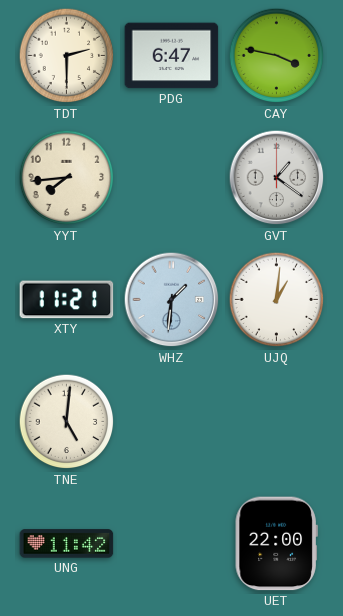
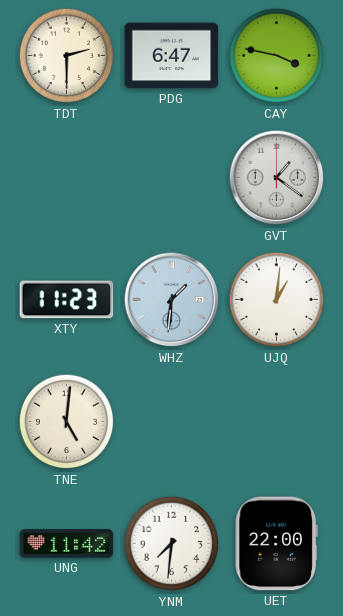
YYT: 7:44 -> none
XTY: 11:21 -> 11:23
YNM: none -> 7:31
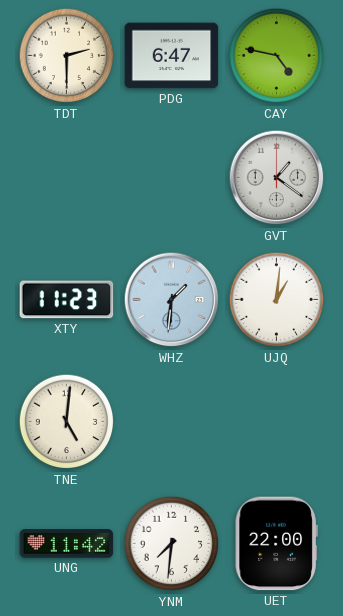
CAY: 3:47 -> 4:47
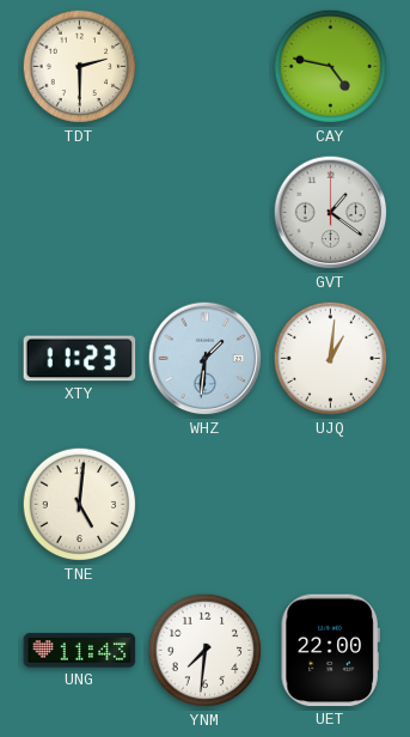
PDG: 6:47 -> none
UNG: 11:42 -> 11:43
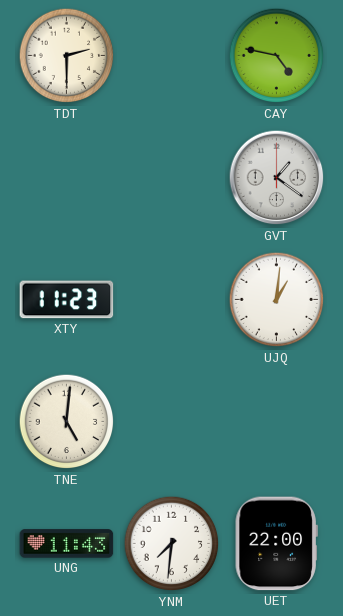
WHZ: 1:31 -> none
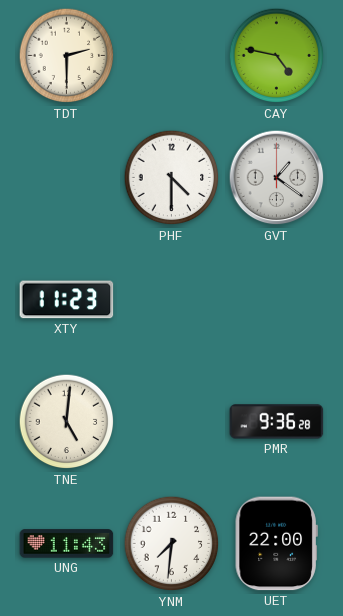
PHF: none -> 4:30
UJQ: 1:01 -> none
PMR: none -> 9:36
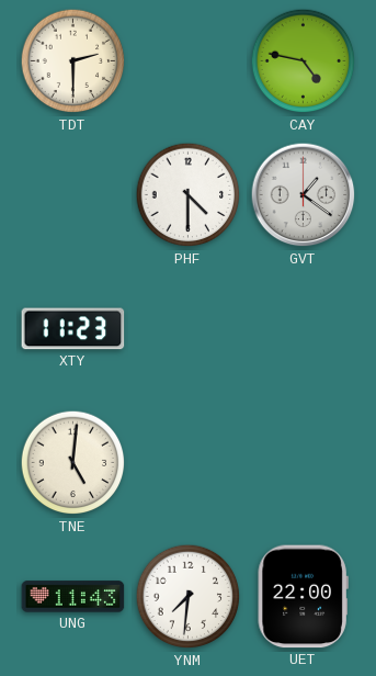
PMR: 9:36 -> none
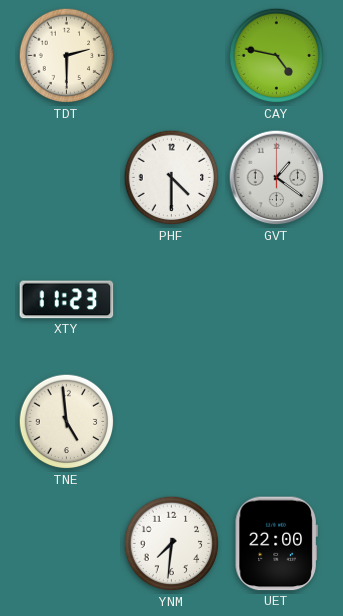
TNE: 5:01 -> 4:59
UNG: 11:43 -> none
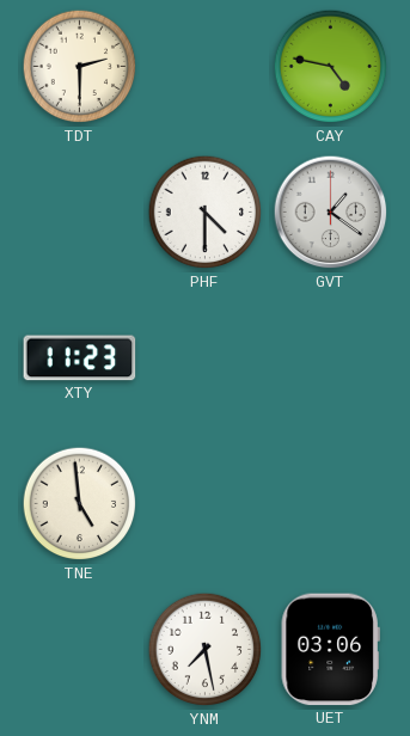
YNM: 7:31 -> 7:28
UET: 22:00 -> 03:06
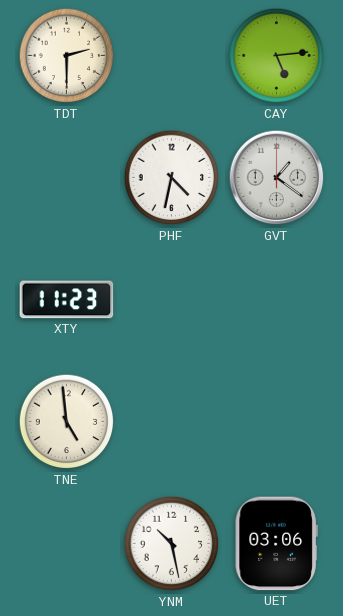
CAY: 4:47 -> 5:14
PHF: 4:30 -> 4:32
YNM: 7:28 -> 10:28
